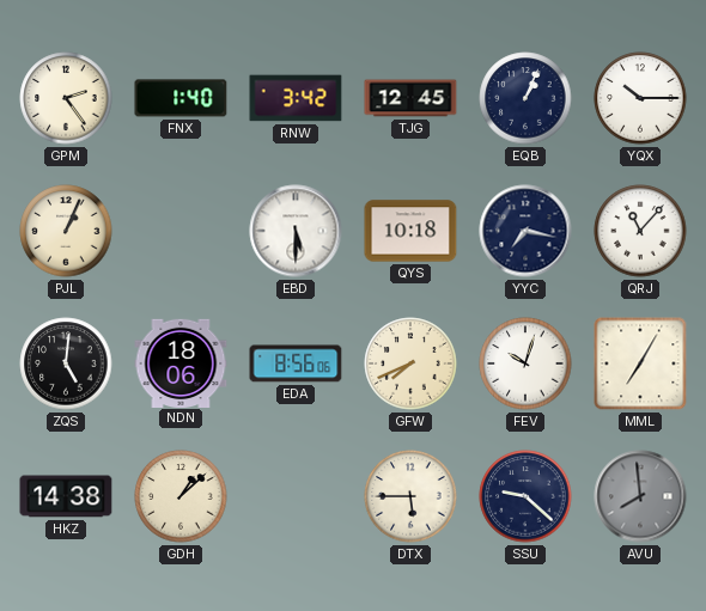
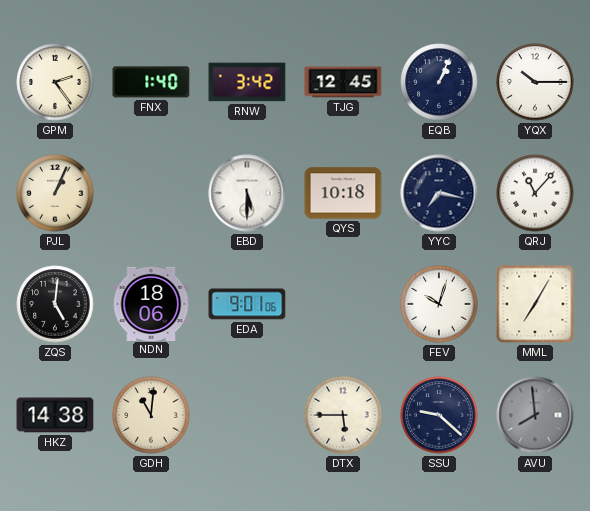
EDA: 8:56 -> 9:01
GFW: 7:41 -> none
GDH: 1:08 -> 11:01
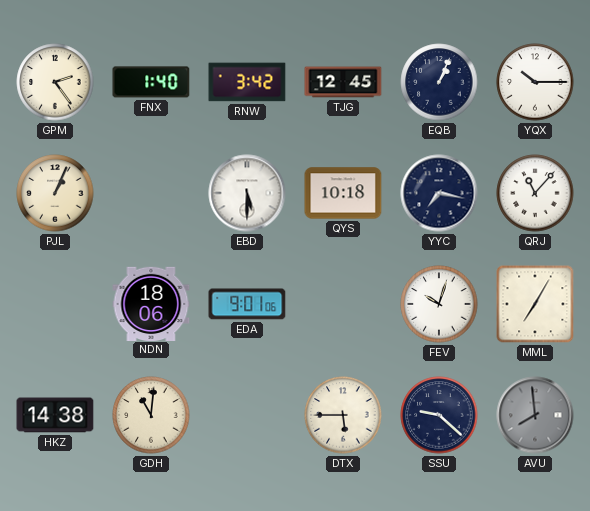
ZQS: 5:01 -> none
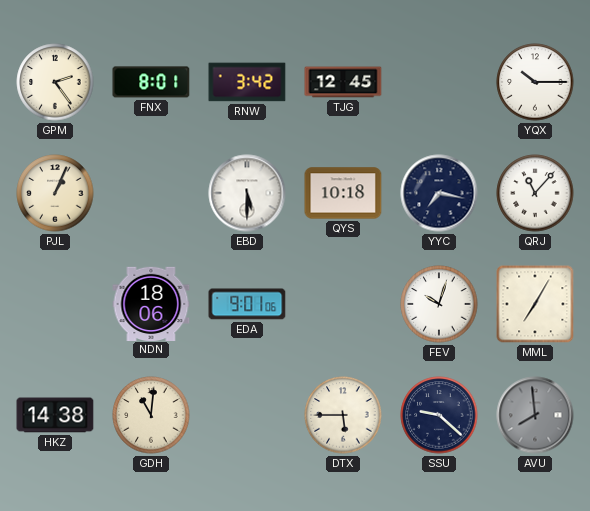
FNX: 1:40 -> 8:01
EQB: 1:04 -> none
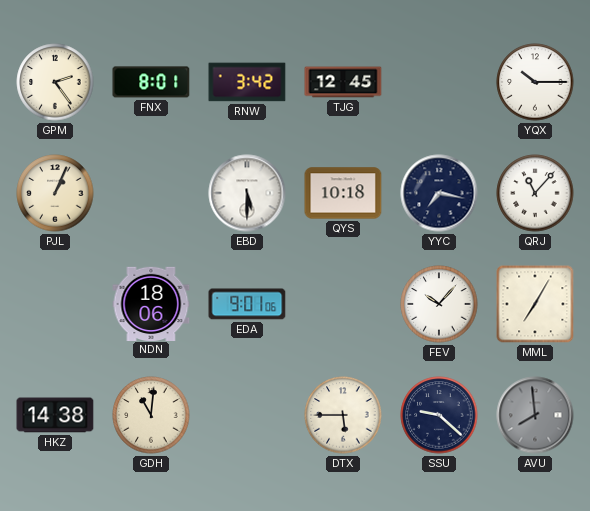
FEV: 10:03 -> 10:07
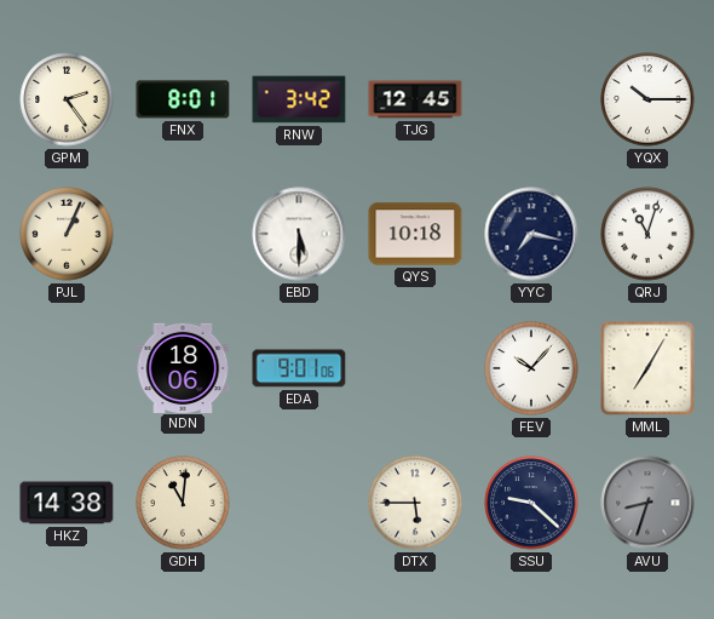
QRJ: 11:07 -> 11:03
AVU: 7:59 -> 8:33
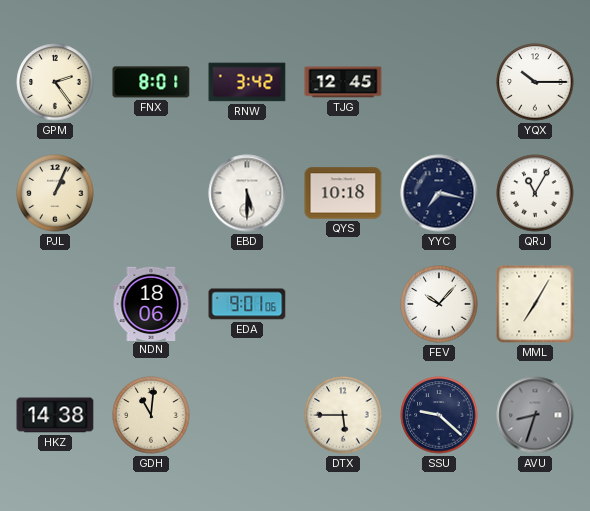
QRJ: 11:03 -> 11:05
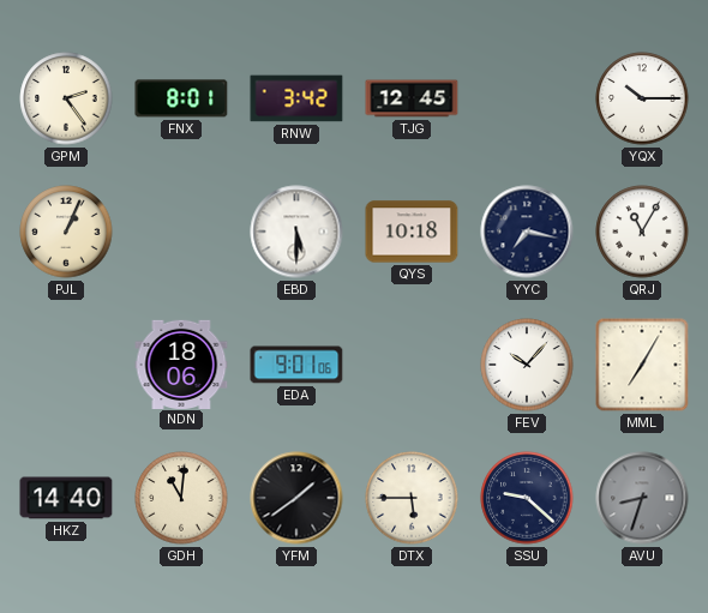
HKZ: 14:38 -> 14:40
YFM: none -> 1:39
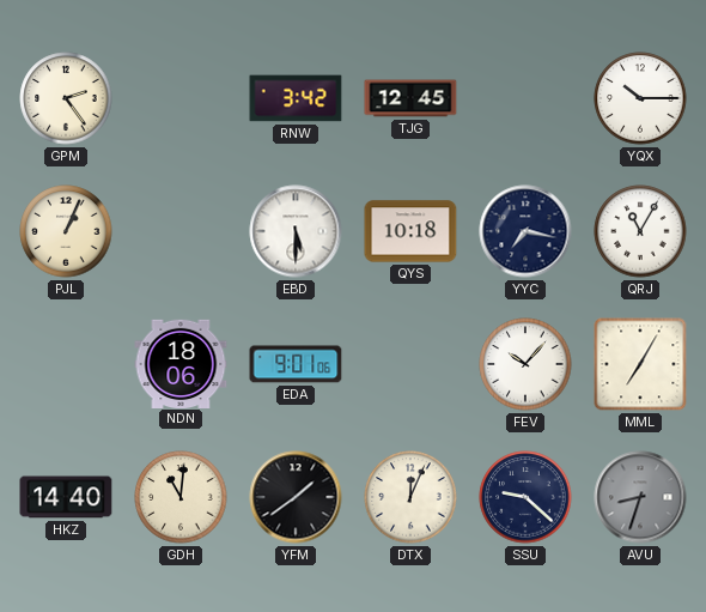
FNX: 8:01 -> none
DTX: 5:45 -> 12:04
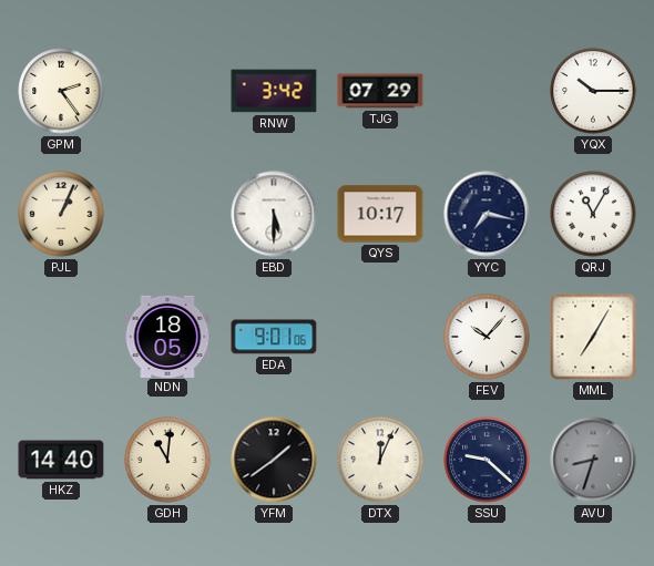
TJG: 12:45 -> 07:29
QYS: 10:18 -> 10:17
NDN: 18:06 -> 18:05
